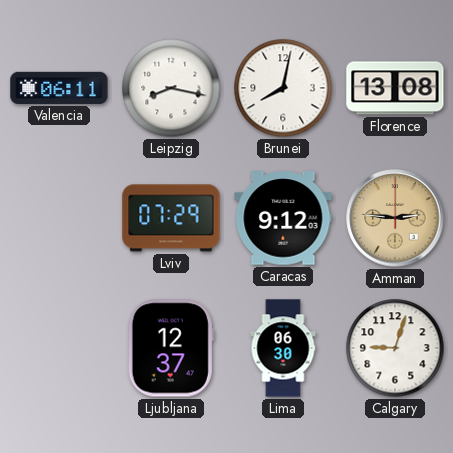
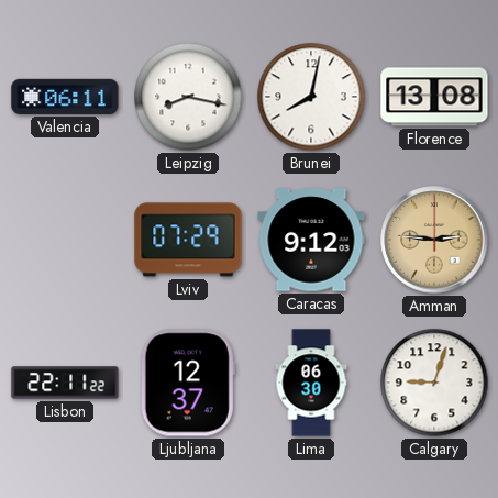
Lisbon: none -> 22:11
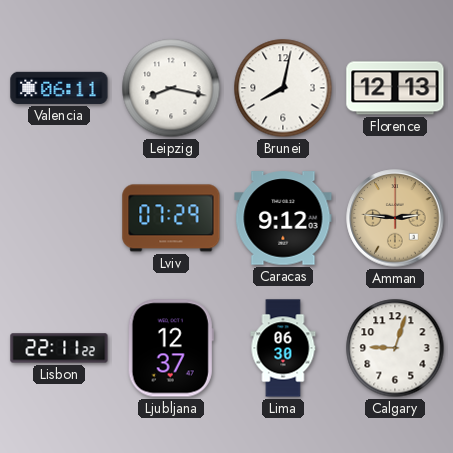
Florence: 13:08 -> 12:13
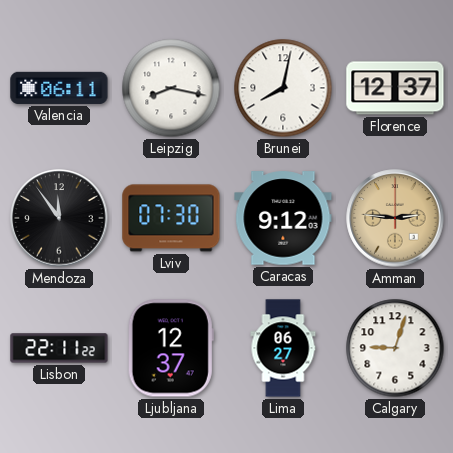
Florence: 12:13 -> 12:37
Mendoza: none -> 11:54
Lviv: 07:29 -> 07:30
Lima: 06:30 -> 06:27
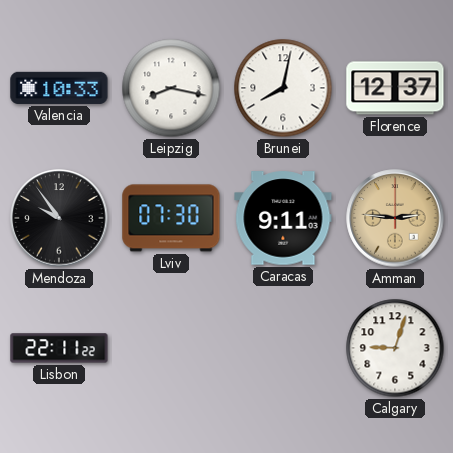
Valencia: 06:11 -> 10:33
Mendoza: 11:54 -> 9:54
Caracas: 9:12 -> 9:11
Ljubljana: 12:37 -> none
Lima: 06:27 -> none
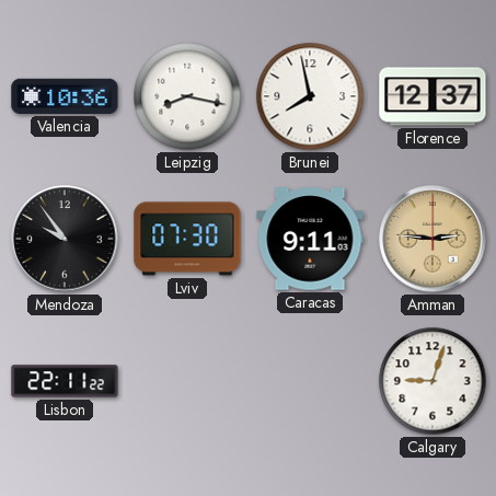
Valencia: 10:33 -> 10:36
Brunei: 8:02 -> 7:58
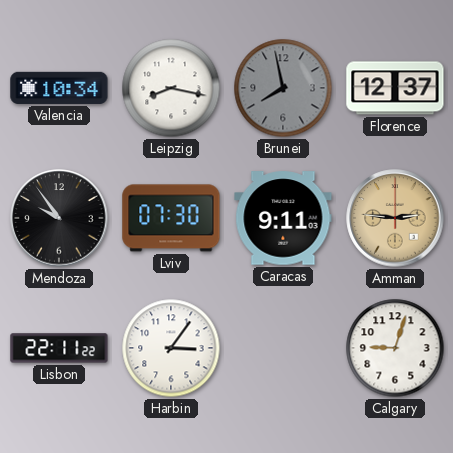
Valencia: 10:36 -> 10:34
Brunei dial: white -> grey
Harbin: none -> 3:06
